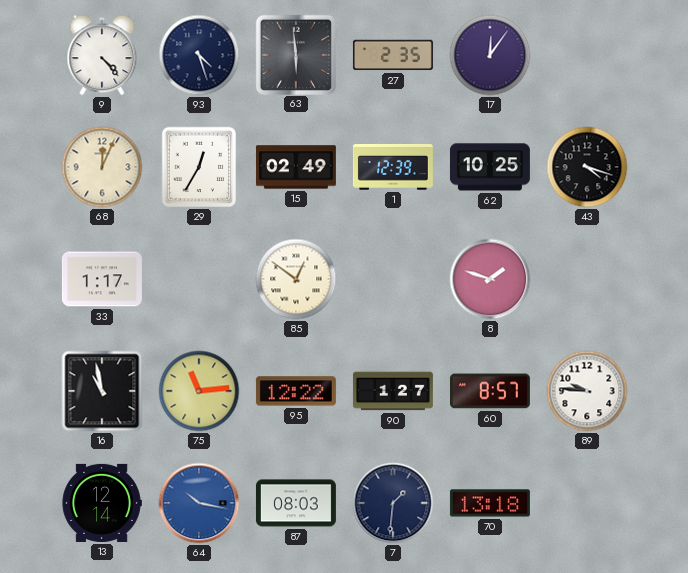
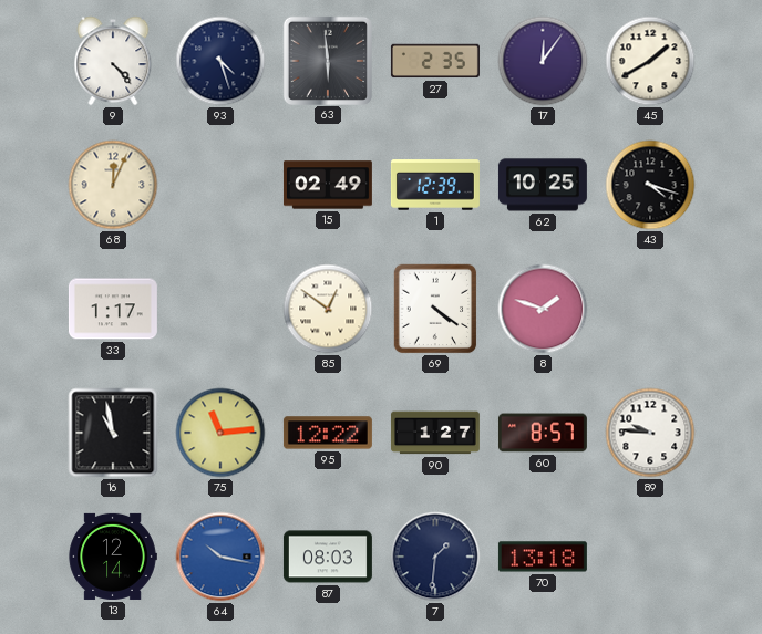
45: none -> 1:40
29: 12:35 -> none
69: none -> 4:21
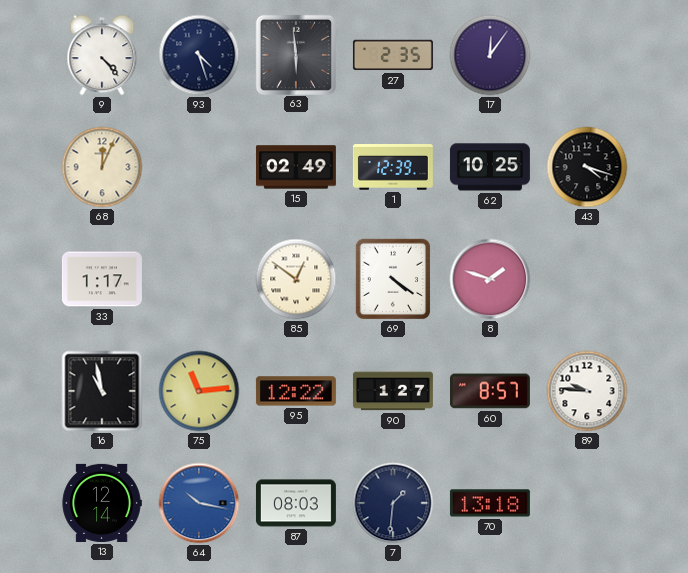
45: 1:40 -> none
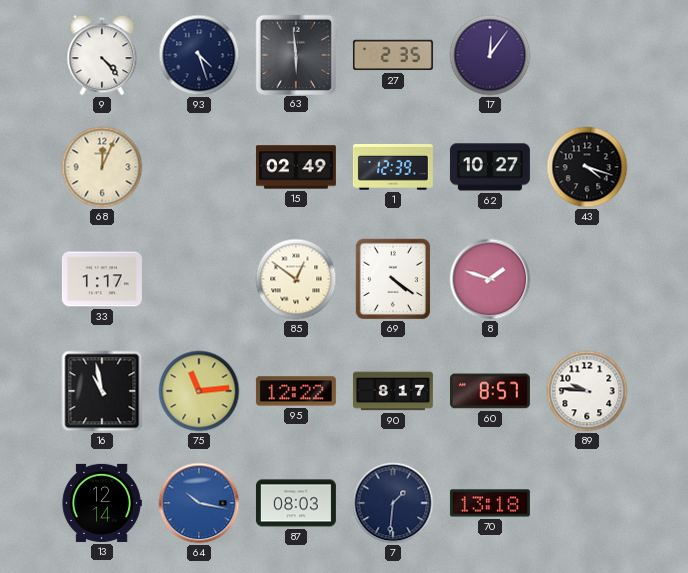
62: 10:25 -> 10:27
90: 1:27 -> 8:17
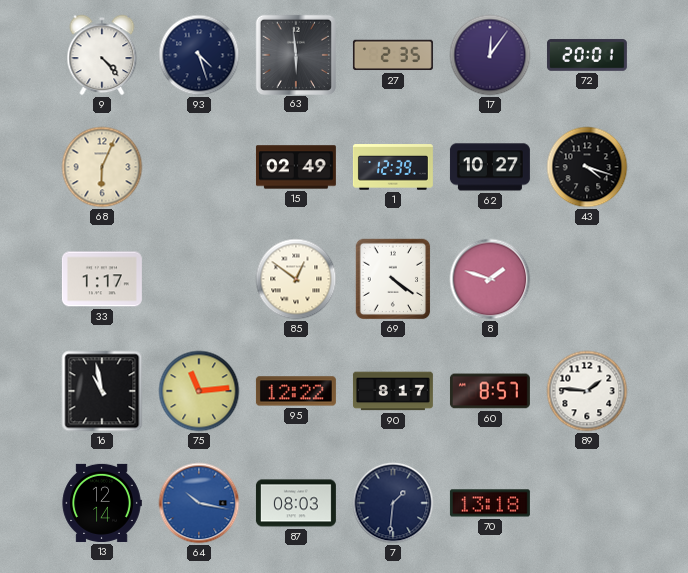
72: none -> 20:01
68: 12:04 -> 6:04
89: 9:46 -> 1:46
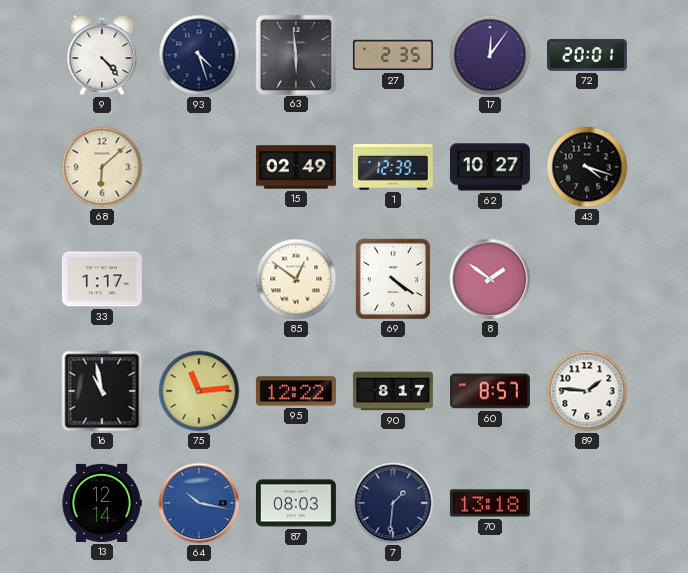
68: 6:04 -> 6:08
8: 1:48 -> 1:51
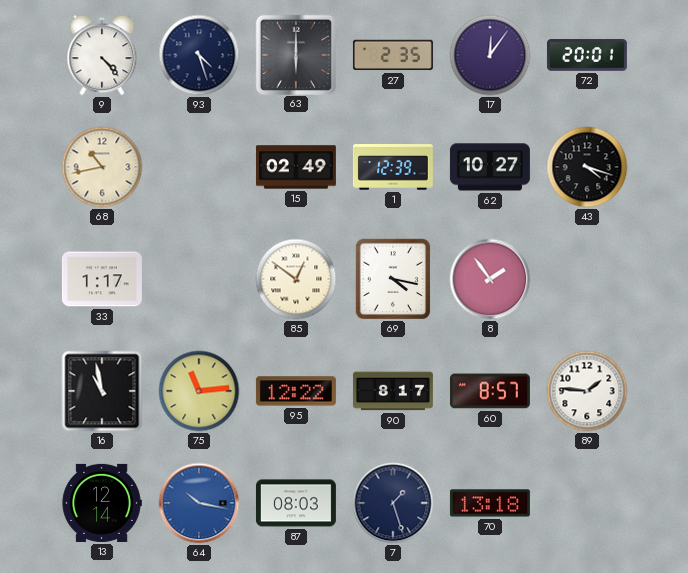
63: 5:59 -> 6:00
68: 6:08 -> 10:43
69: 4:21 -> 4:17
8: 1:51 -> 1:54
7: 1:31 -> 1:27
